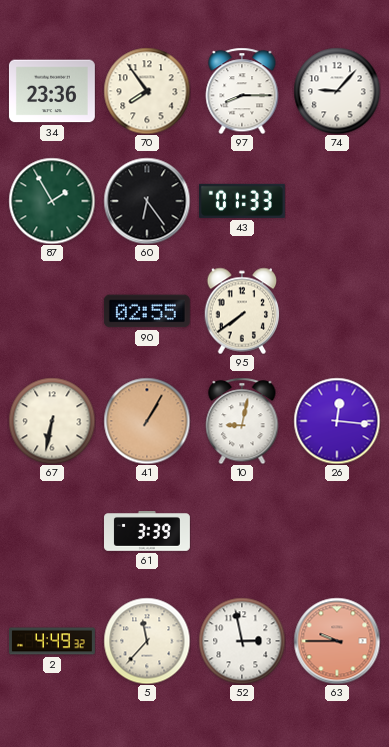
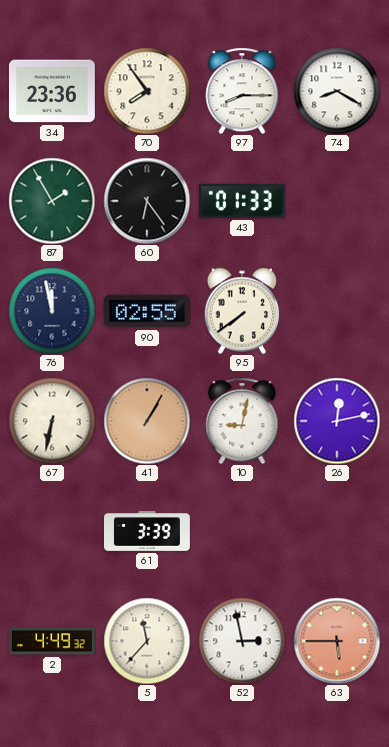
74: 9:07 -> 8:20
76: none -> 11:58
26: 12:16 -> 12:13
63: 9:45 -> 5:45
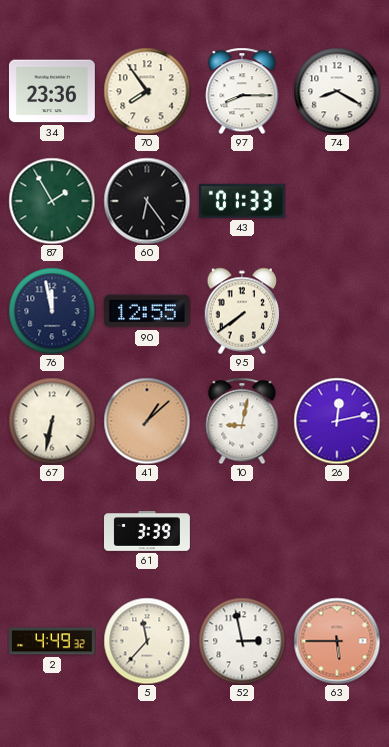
90: 02:55 -> 12:55
41: 1:05 -> 1:08
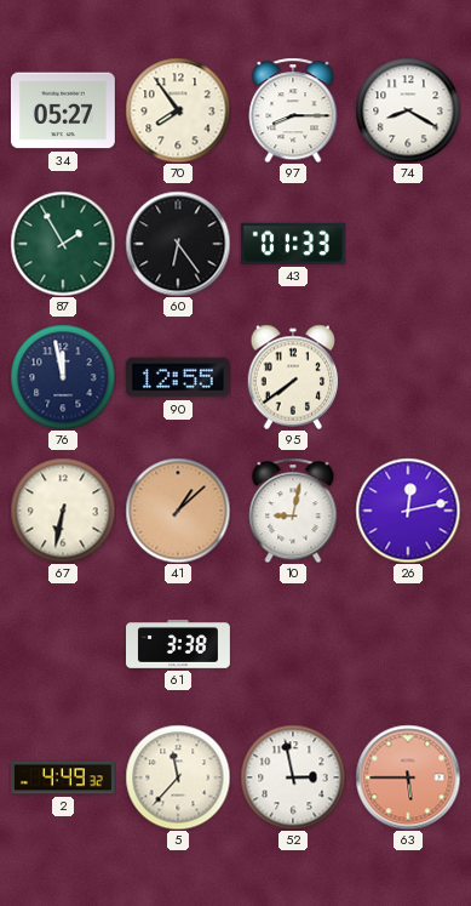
34: 23:36 -> 05:27
61: 3:39 -> 3:38
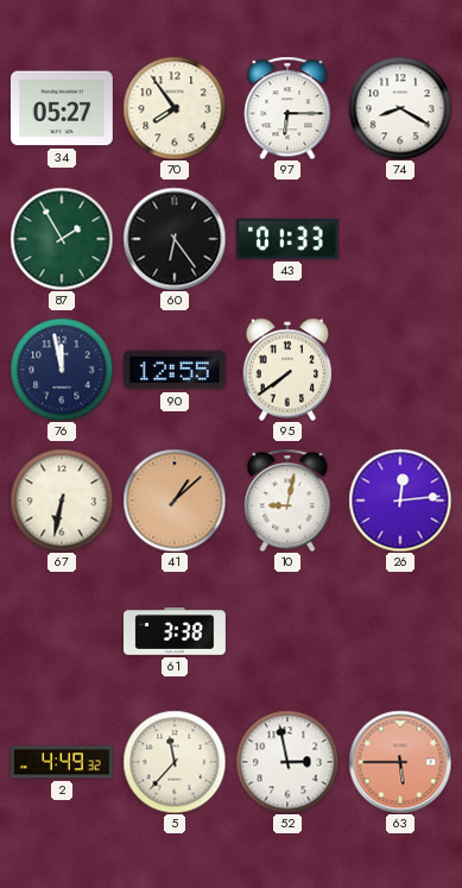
97: 8:15 -> 6:15
26: 12:13 -> 12:14
